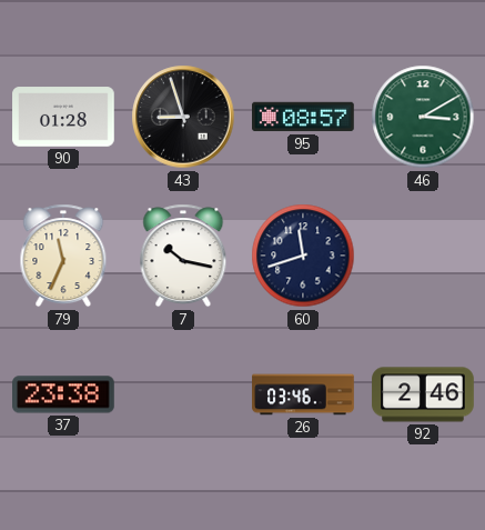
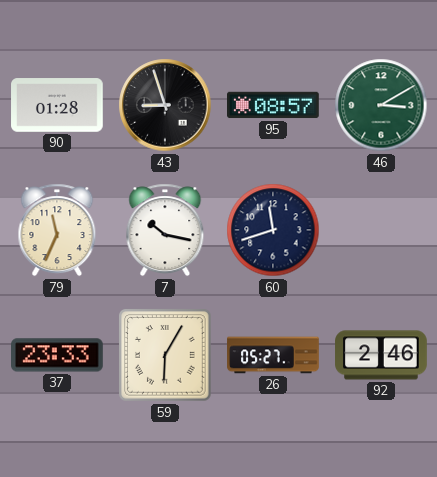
37: 23:38 -> 23:33
59: none -> 6:05
26: 03:46 -> 05:27
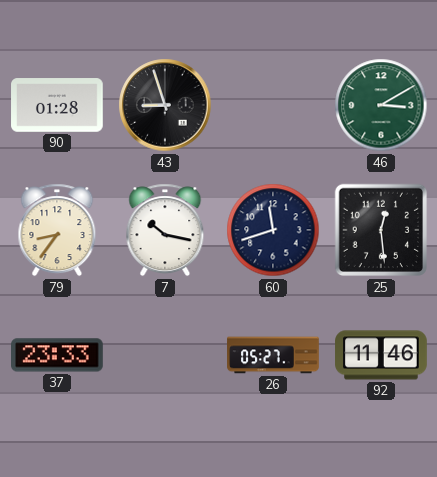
95: 08:57 -> none
79: 11:34 -> 8:36
25: none -> 12:29
59: 6:05 -> none
92: 2:46 -> 11:46
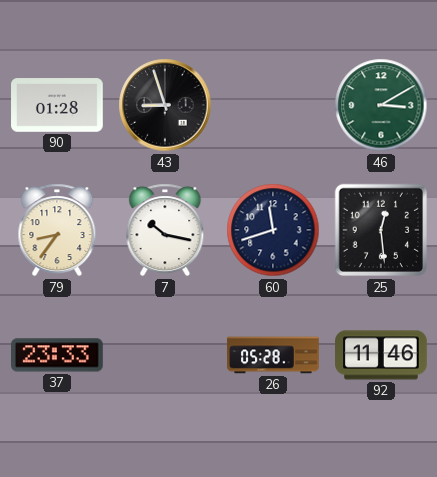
26: 05:27 -> 05:28
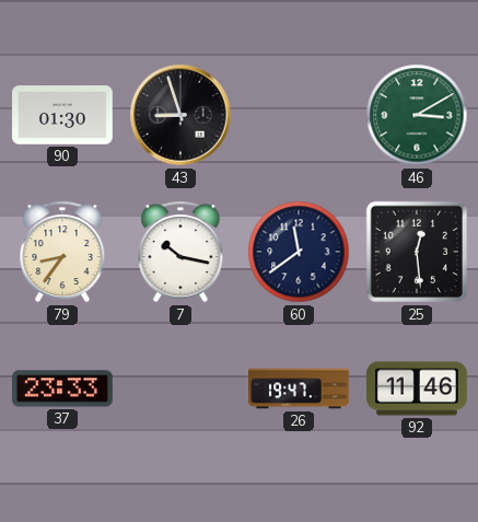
90: 01:28 -> 01:30
60: 11:42 -> 11:39
26: 05:28 -> 19:47
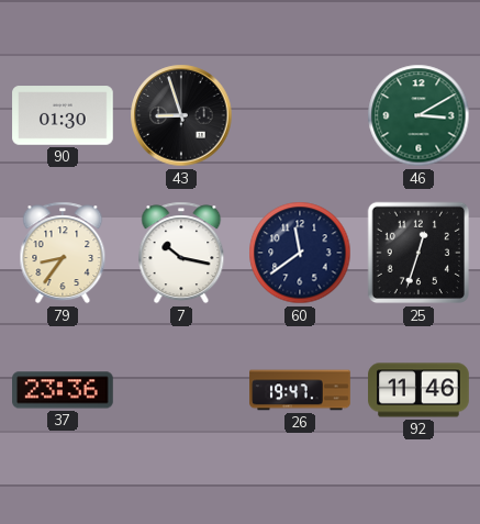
25: 12:29 -> 12:33
37: 23:33 -> 23:36
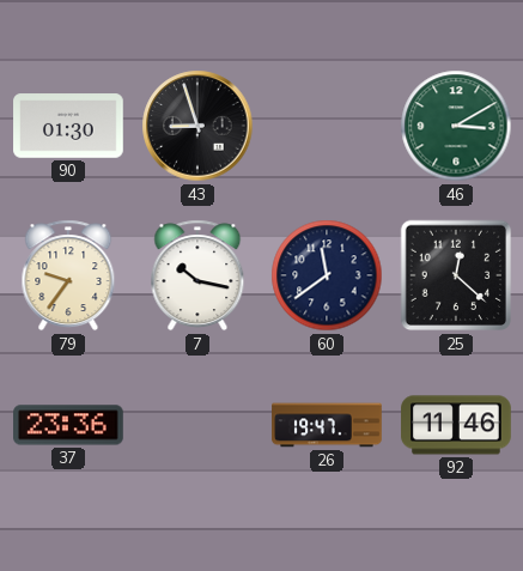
79: 8:36 -> 9:36
25: 12:33 -> 12:22
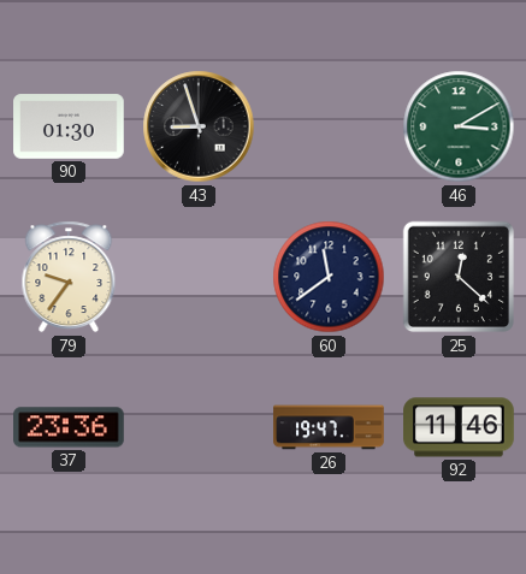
7: 10:17 -> none
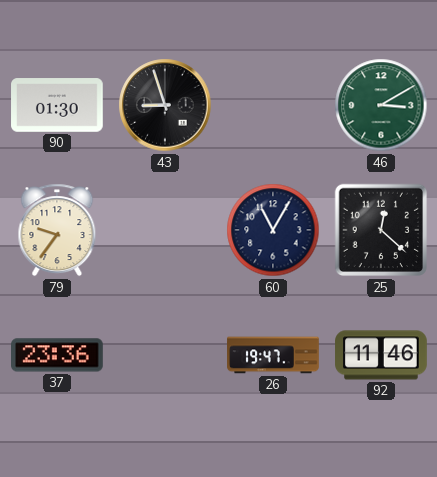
60: 11:39 -> 11:05
